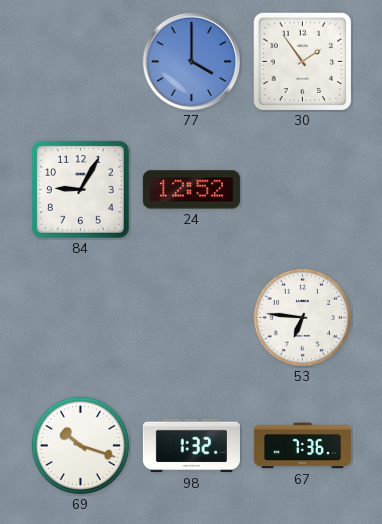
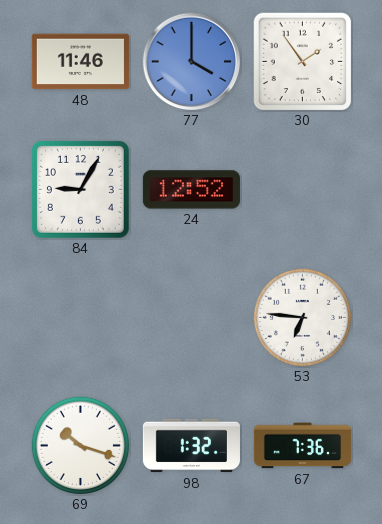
48: none -> 11:46
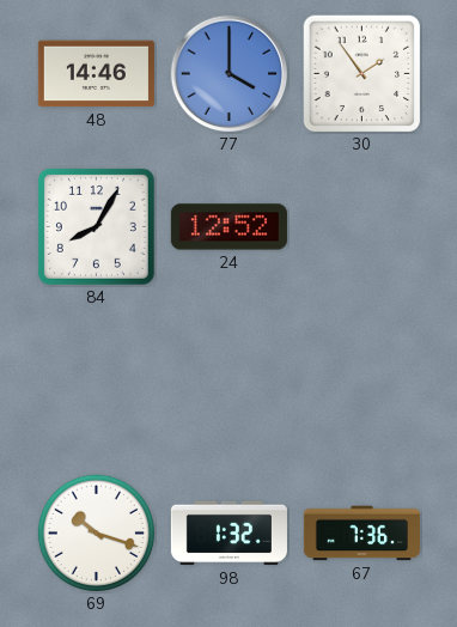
48: 11:46 -> 14:46
84: 9:05 -> 8:05
53: 6:46 -> none
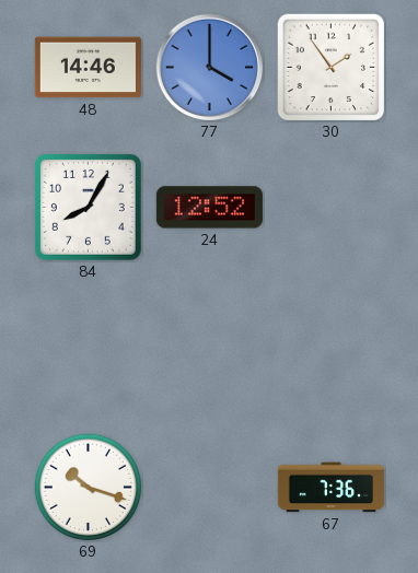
98: 1:32 -> none
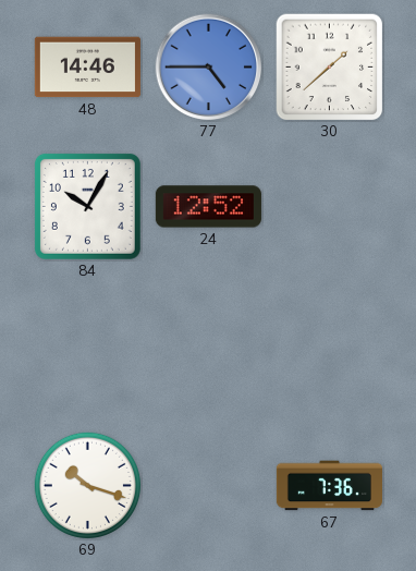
77: 4:00 -> 4:45
30: 1:54 -> 1:38
84: 8:05 -> 10:05
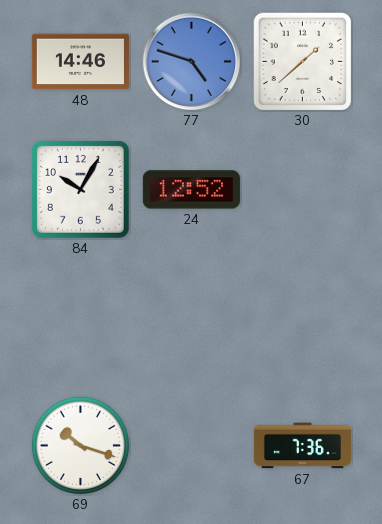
77: 4:45 -> 4:48
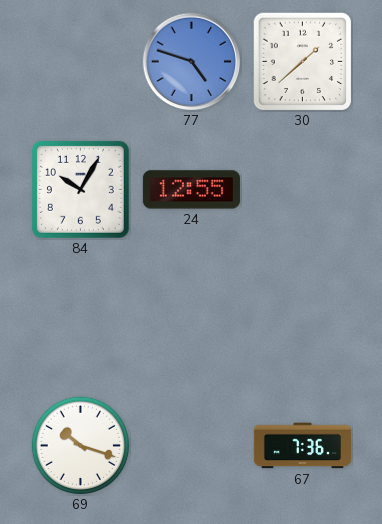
48: 14:46 -> none
24: 12:52 -> 12:55
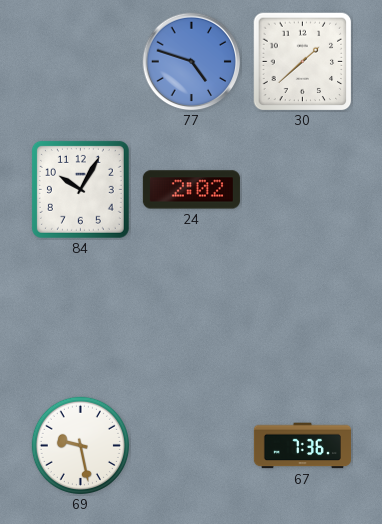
24: 12:55 -> 2:02
69: 10:18 -> 9:28
